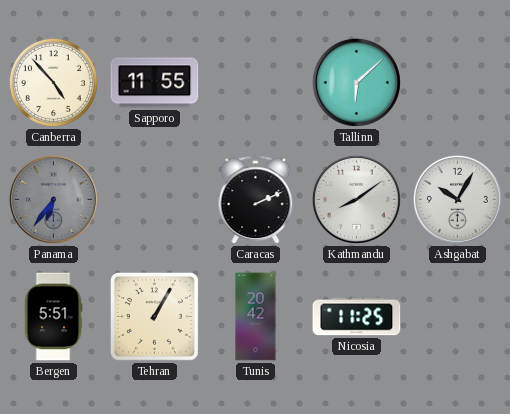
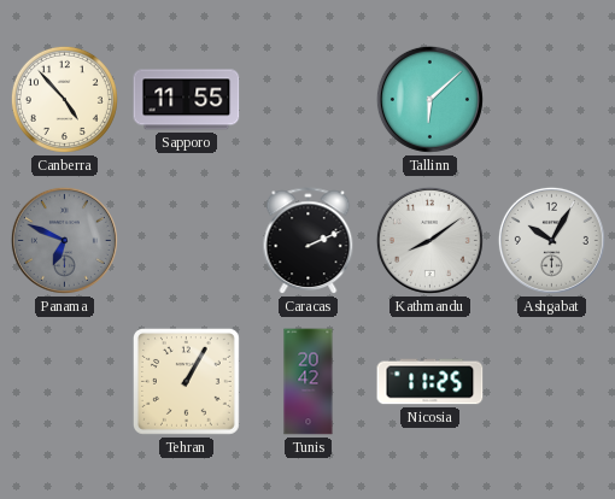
Panama: 6:36 -> 6:49
Bergen: 5:51 -> none
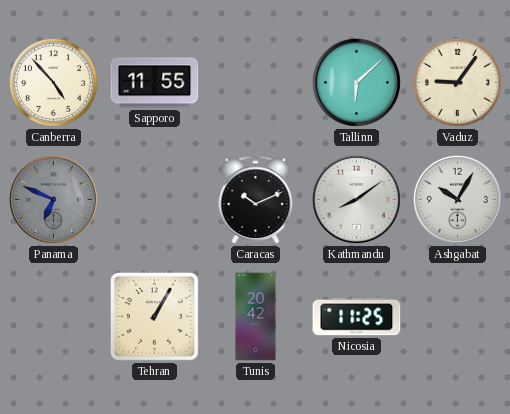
Vaduz: none -> 9:06
Caracas: 2:11 -> 10:11
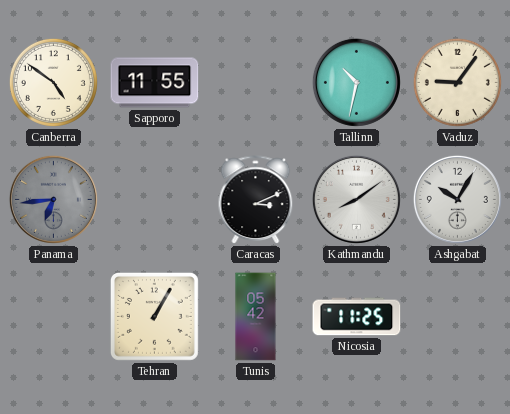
Canberra: 4:53 -> 4:51
Tallinn: 6:08 -> 10:32
Panama: 6:49 -> 6:44
Caracas: 10:11 -> 3:11
Tunis: 20:42 -> 05:42
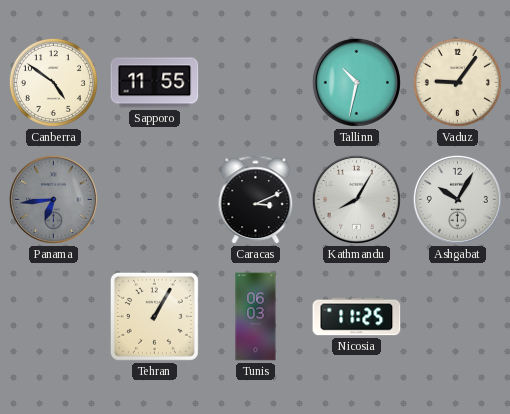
Kathmandu: 8:09 -> 8:05
Tunis: 05:42 -> 06:03
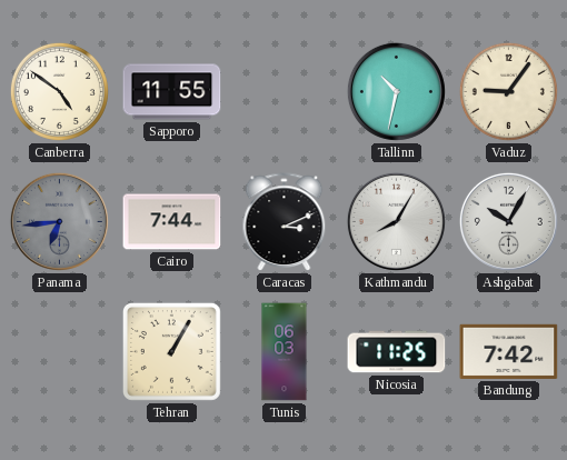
Cairo: none -> 7:44
Bandung: none -> 7:42
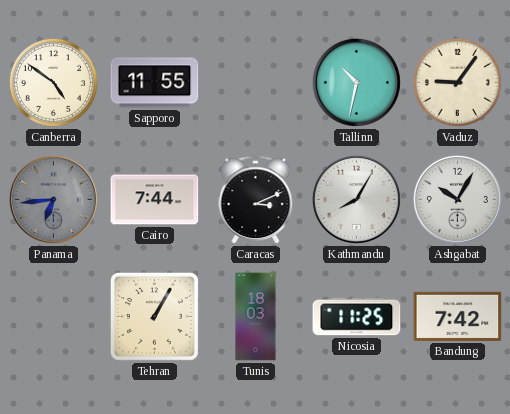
Tunis: 06:03 -> 18:03
